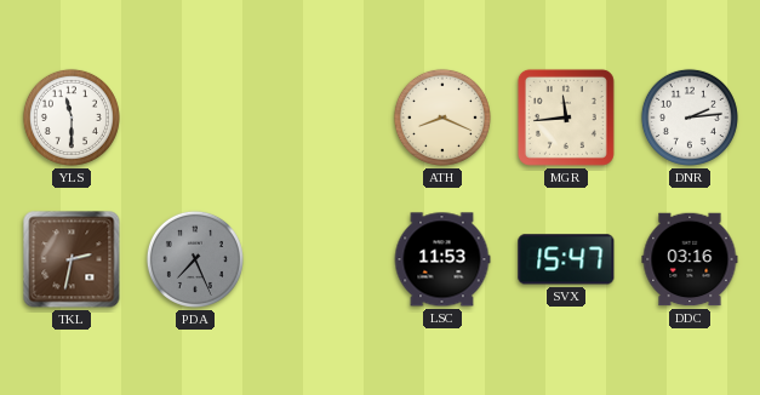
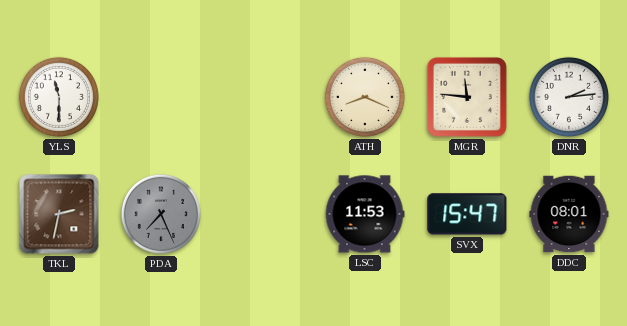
MGR: 11:44 -> 11:46
DDC: 03:16 -> 08:01
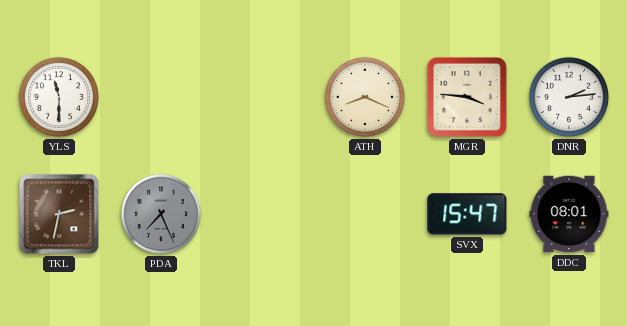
MGR: 11:46 -> 3:46
LSC: 11:53 -> none
